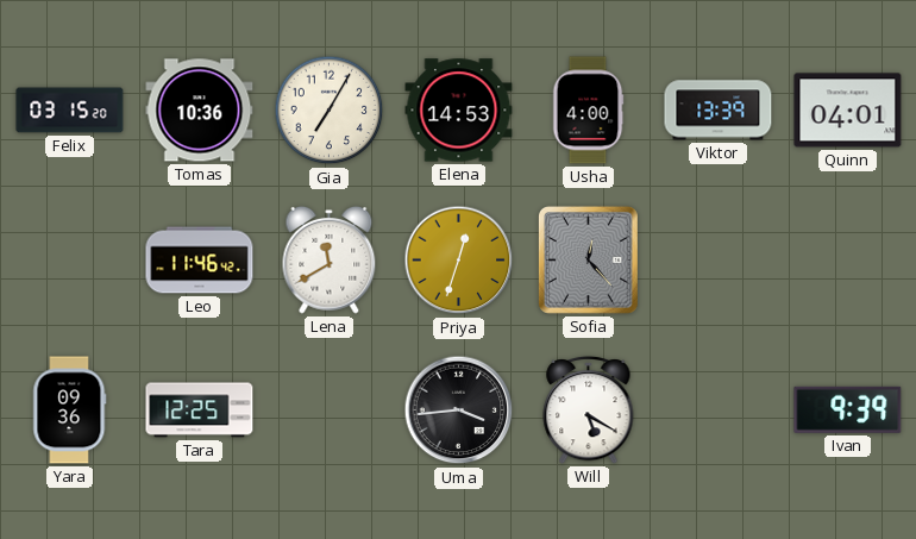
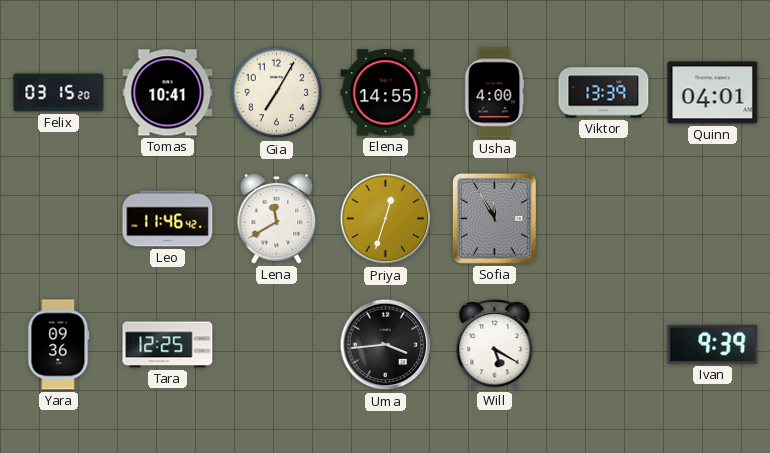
Tomas: 10:36 -> 10:41
Elena: 14:53 -> 14:55
Sofia: 12:23 -> 11:55
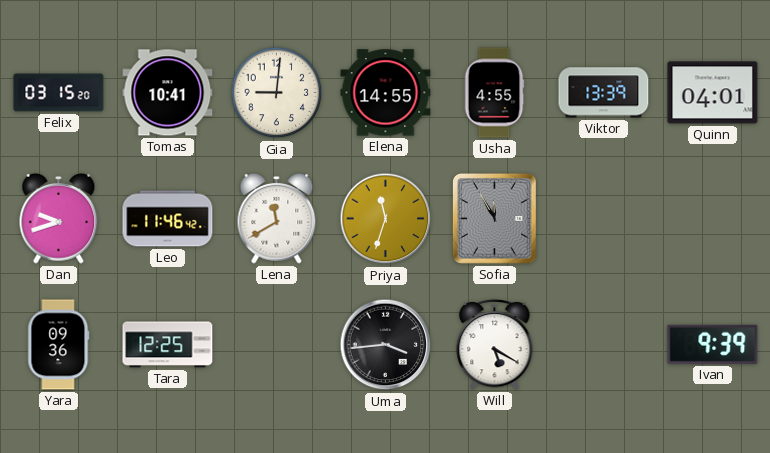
Gia: 7:05 -> 9:01
Usha: 4:00 -> 4:55
Dan: none -> 9:42
Priya: 12:33 -> 11:33
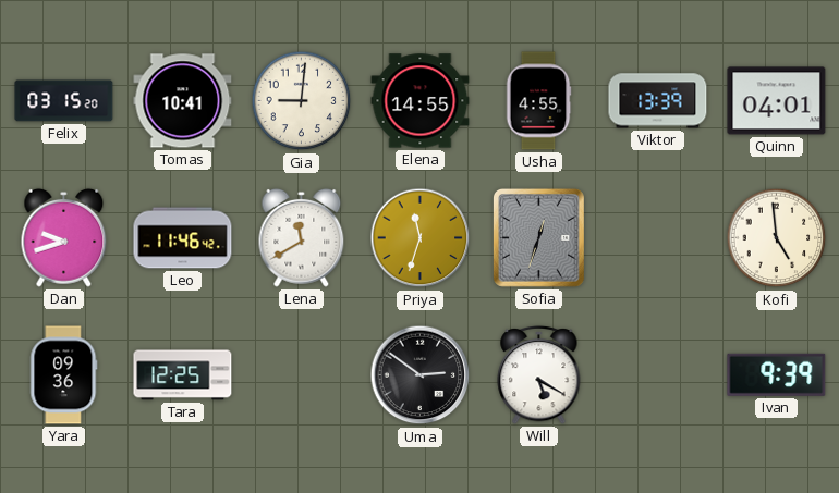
Sofia: 11:55 -> 12:33
Kofi: none -> 4:59
Uma: 3:44 -> 2:51
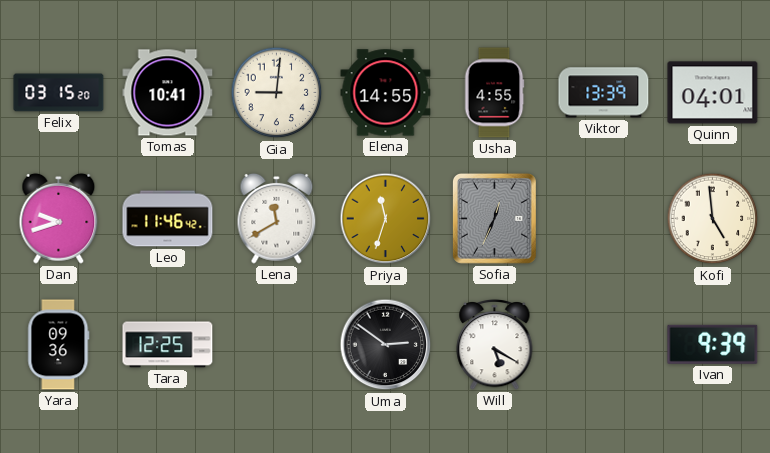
Sofia: 12:33 -> 12:34
